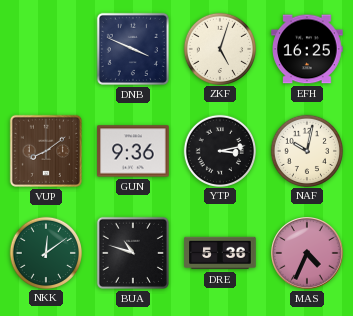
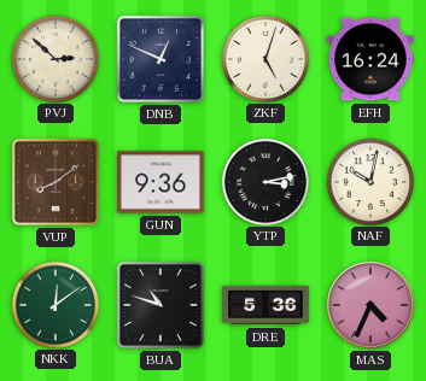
PVJ: none -> 2:52
DNB: 3:49 -> 12:49
EFH: 16:25 -> 16:24
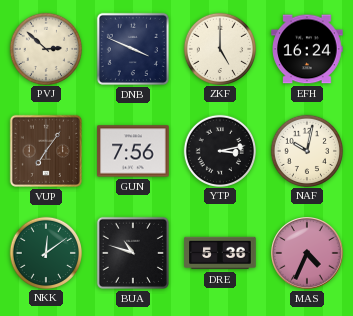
DNB: 12:49 -> 3:49
ZKF: 5:03 -> 5:00
VUP: 8:09 -> 7:06
GUN: 9:36 -> 7:56
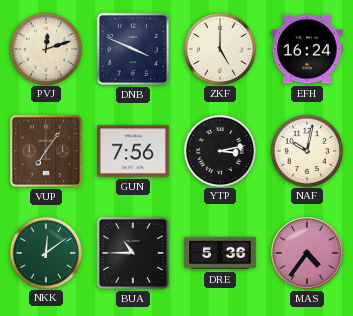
PVJ: 2:52 -> 12:12
BUA: 10:48 -> 10:45
MAS: 4:34 -> 4:36
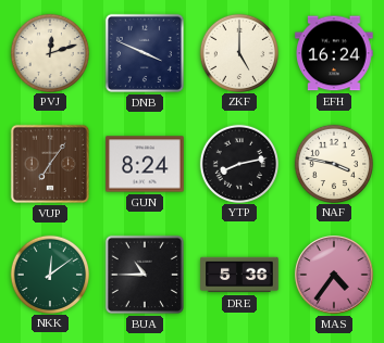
GUN: 7:56 -> 8:24
YTP: 3:13 -> 8:13
NAF: 10:02 -> 3:47
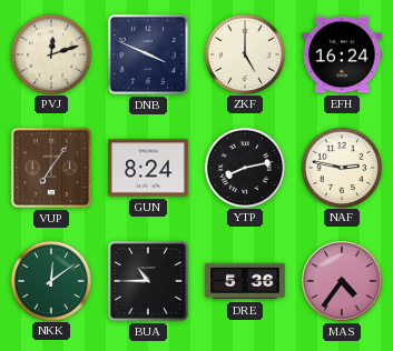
NAF: 3:47 -> 2:47
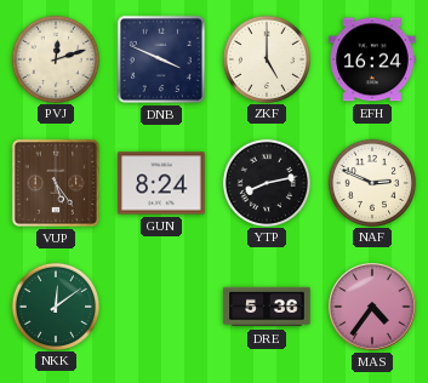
VUP: 7:06 -> 5:24
NAF: 2:47 -> 2:49
BUA: 10:45 -> none
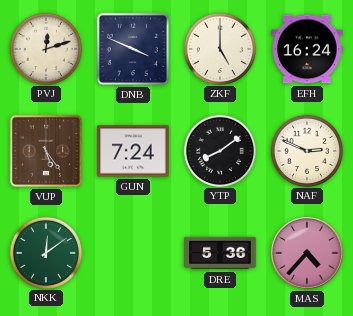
GUN: 8:24 -> 7:24
YTP: 8:13 -> 8:09
MAS: 4:36 -> 4:37
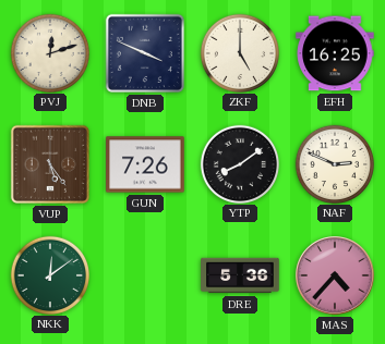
EFH: 16:24 -> 16:25
GUN: 7:24 -> 7:26
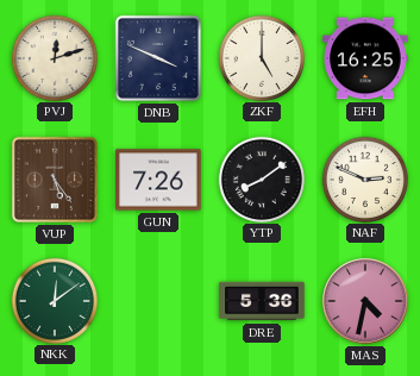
MAS: 4:37 -> 4:32
